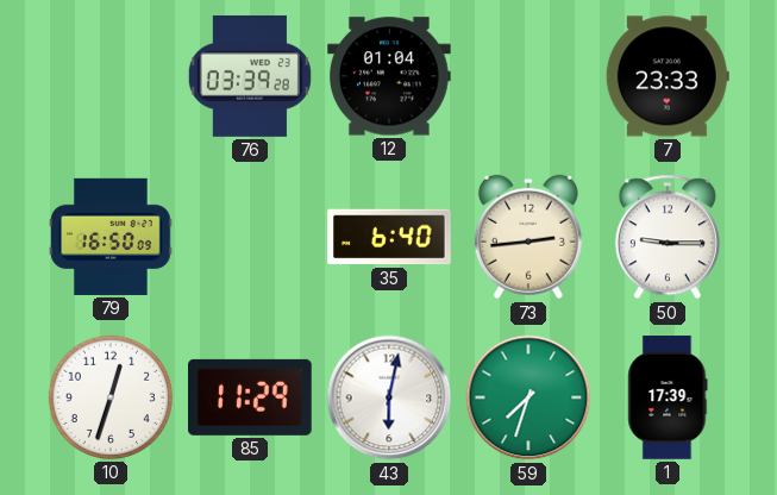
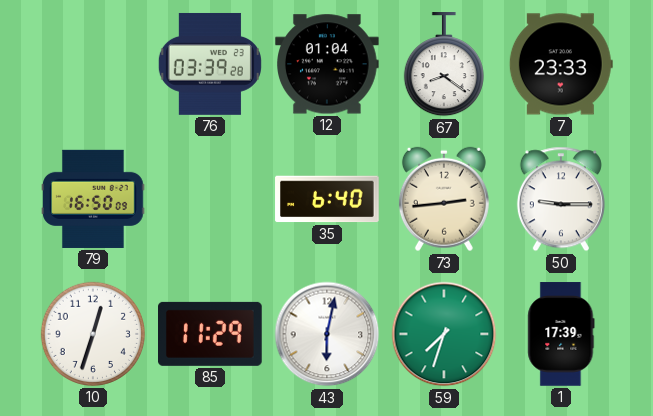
67: none -> 8:21
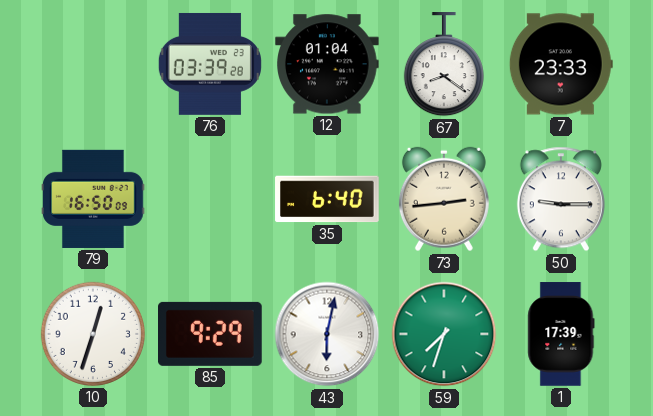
85: 11:29 -> 9:29
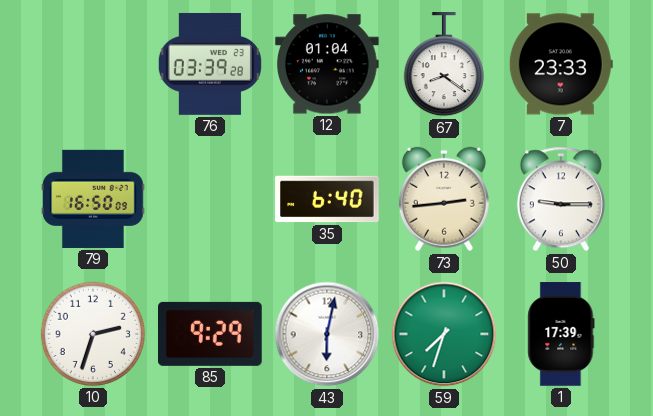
10: 12:33 -> 2:33
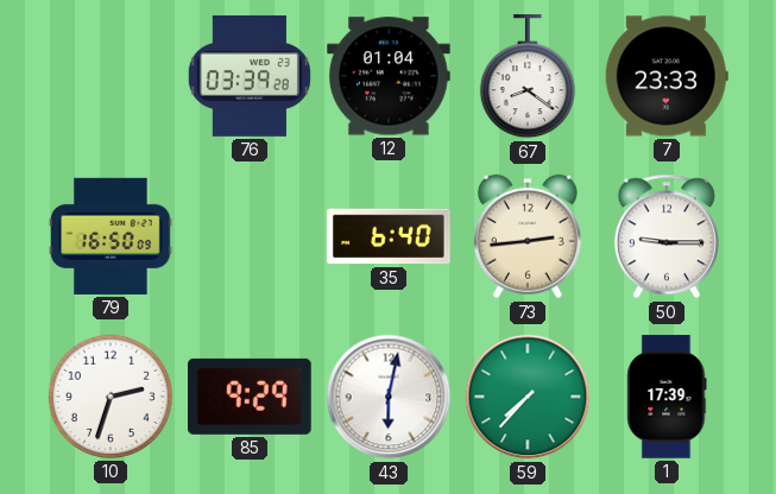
59: 7:33 -> 7:37
